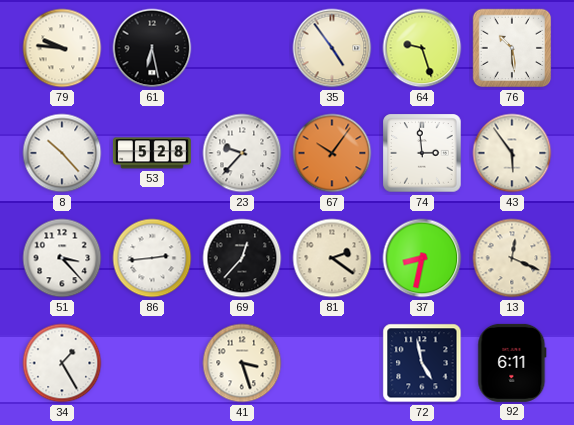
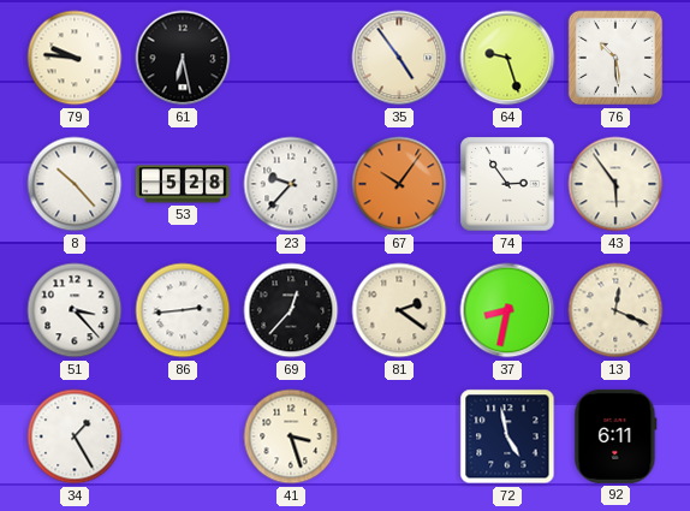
74: 2:59 -> 2:54
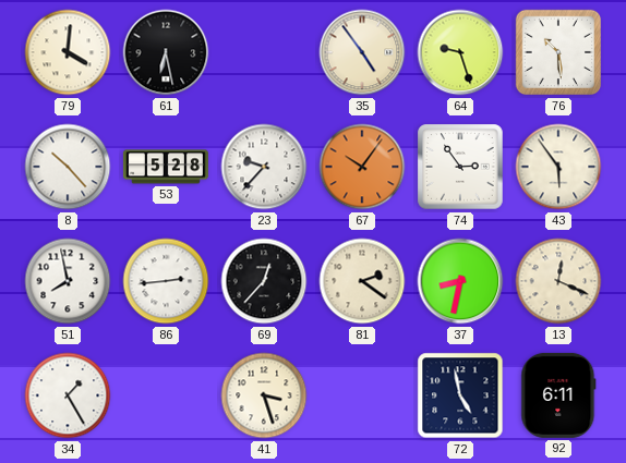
79: 9:46 -> 4:01
51: 3:23 -> 7:58
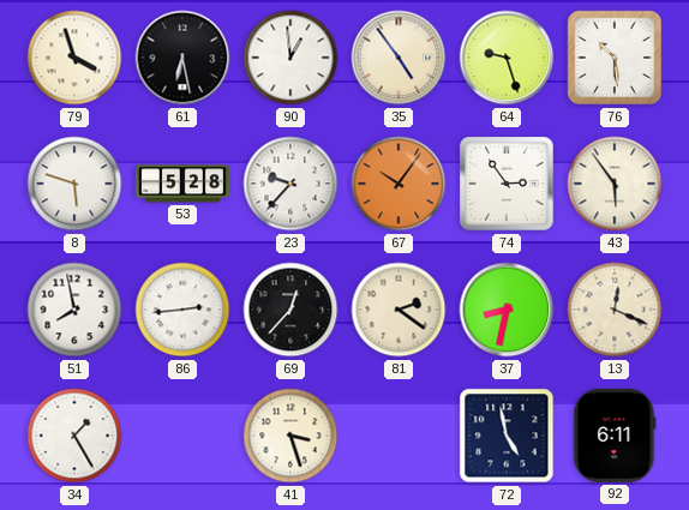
79: 4:01 -> 3:57
90: none -> 12:59
8: 10:23 -> 5:48
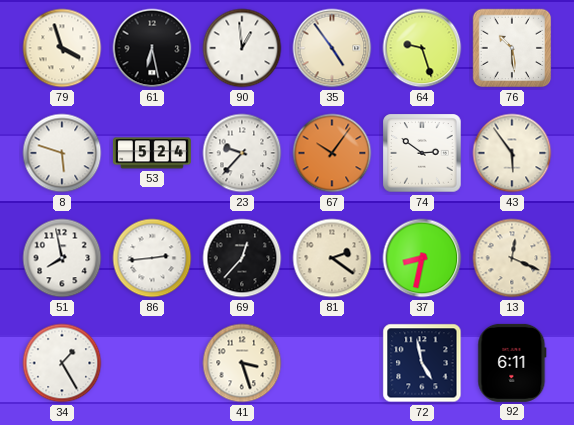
53: 5:28 -> 5:24
74: 2:54 -> 2:51
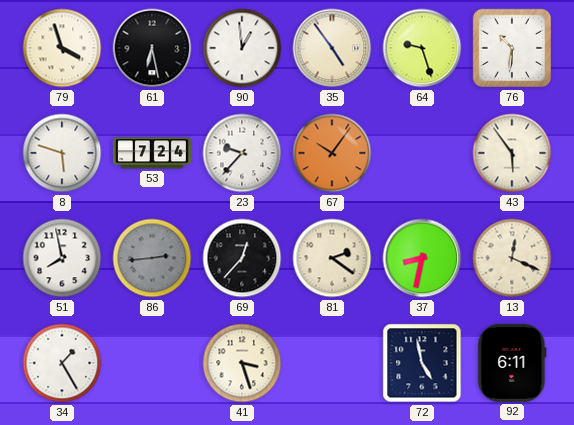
76: 10:29 -> 10:31
53: 5:24 -> 7:24
74: 2:51 -> none
86 dial: white -> grey
